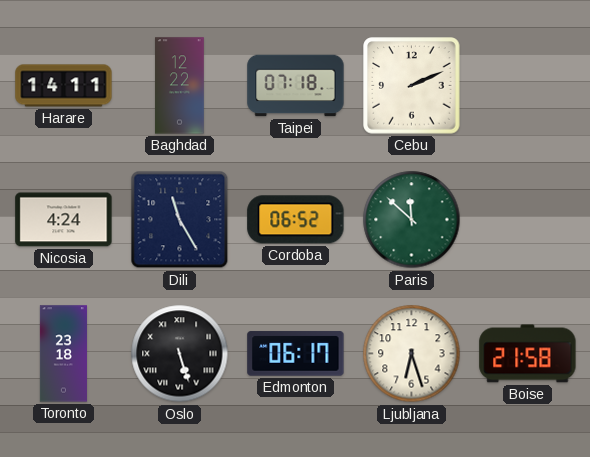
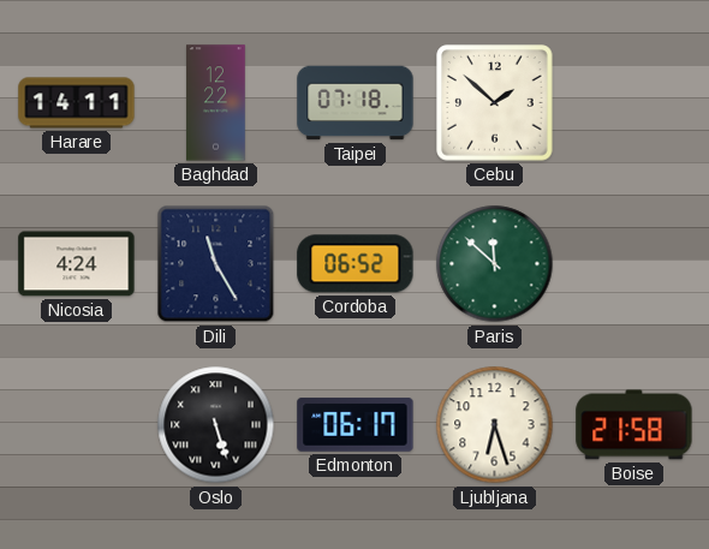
Cebu: 2:11 -> 1:52
Toronto: 23:18 -> none
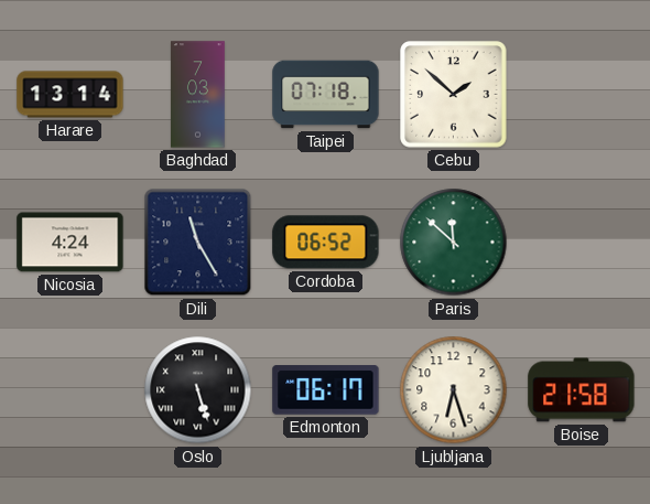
Harare: 14:11 -> 13:14
Baghdad: 12:22 -> 7:03
